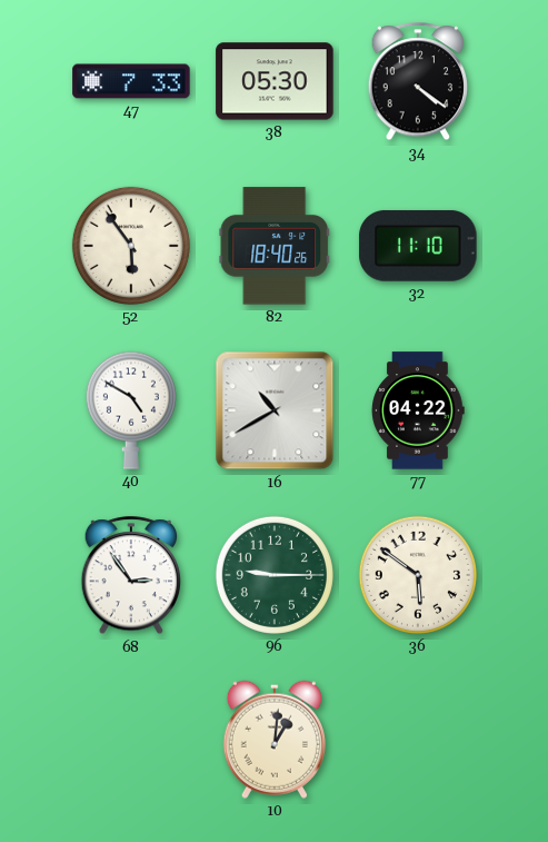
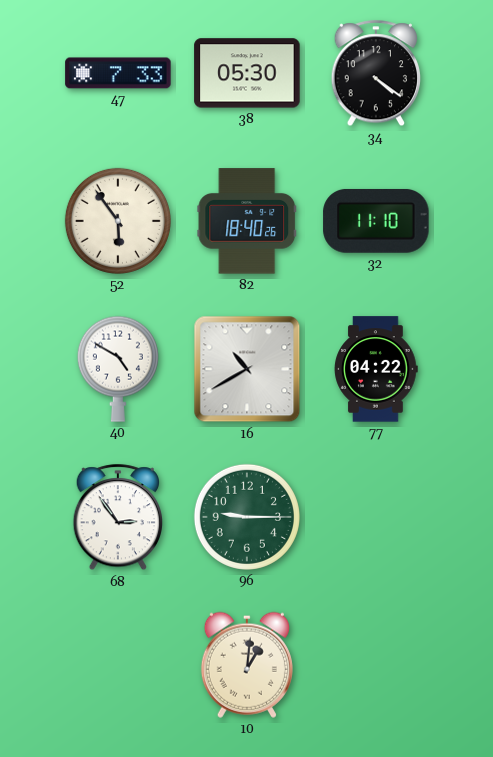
36: 5:51 -> none
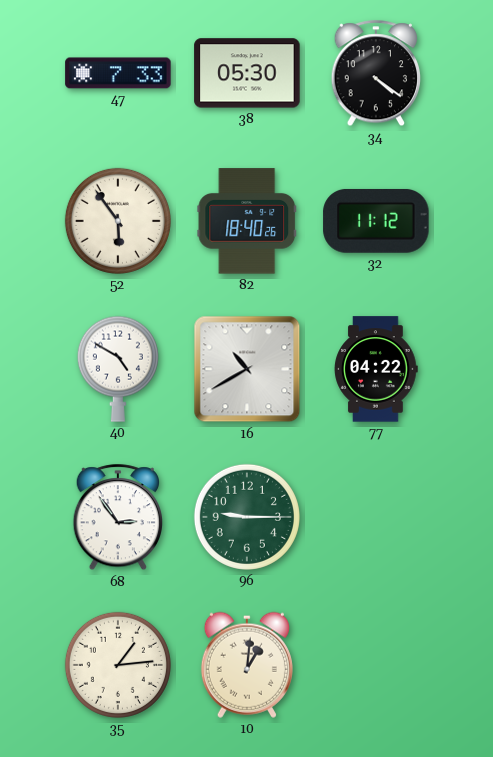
32: 11:10 -> 11:12
35: none -> 1:14
